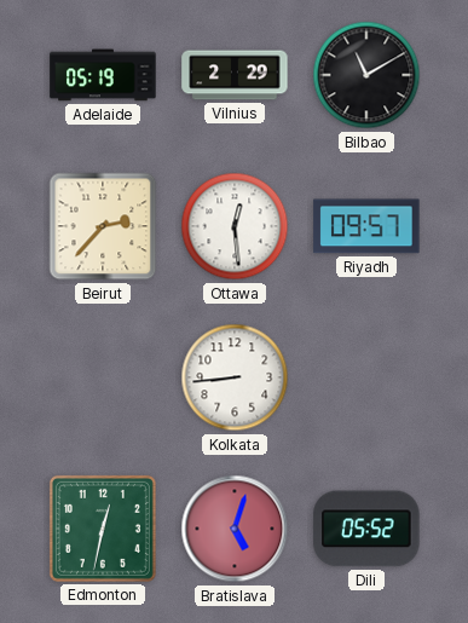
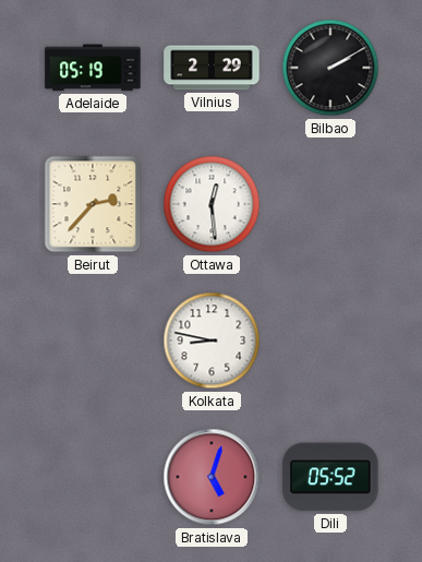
Bilbao: 11:10 -> 2:10
Riyadh: 09:57 -> none
Kolkata: 8:44 -> 8:47
Edmonton: 12:32 -> none
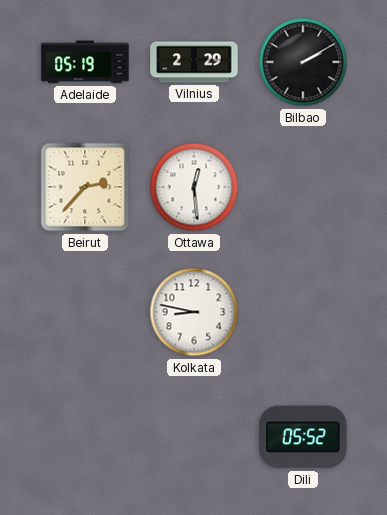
Bratislava: 5:03 -> none
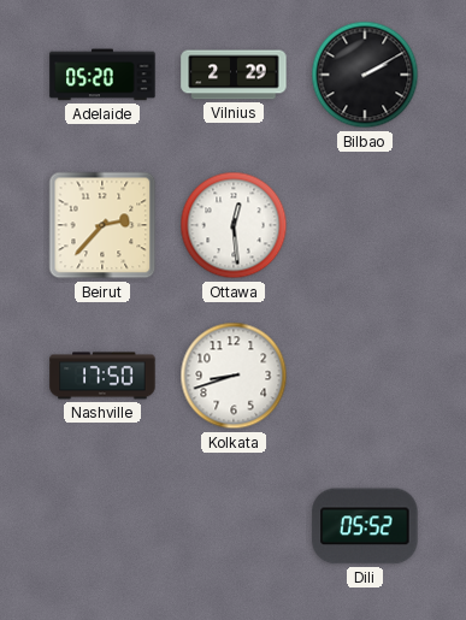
Adelaide: 05:19 -> 05:20
Nashville: none -> 17:50
Kolkata: 8:47 -> 8:42
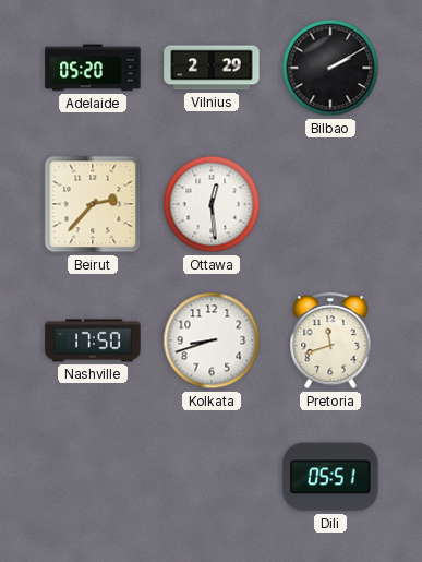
Pretoria: none -> 11:42
Dili: 05:52 -> 05:51
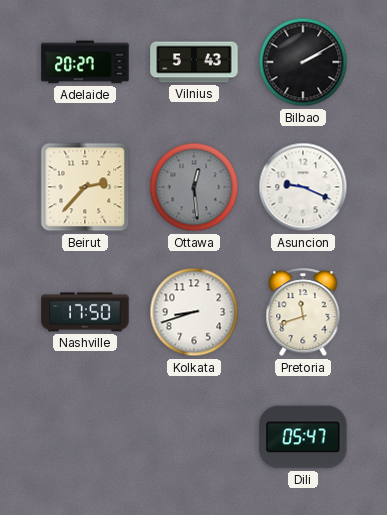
Adelaide: 05:20 -> 20:27
Vilnius: 2:29 -> 5:43
Ottawa dial: white -> grey
Asuncion: none -> 9:19
Dili: 05:51 -> 05:47
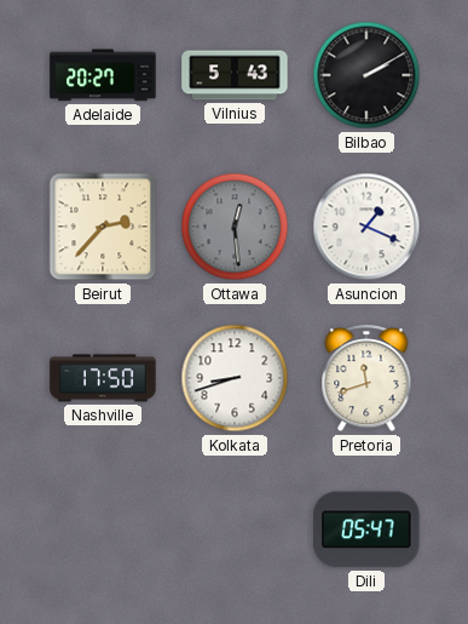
Asuncion: 9:19 -> 1:19
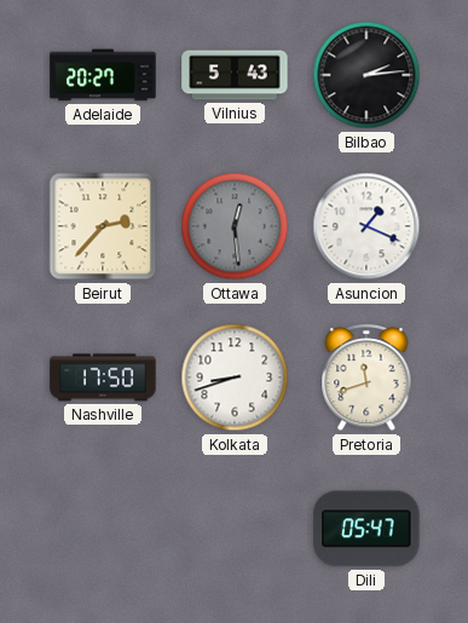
Bilbao: 2:10 -> 2:14
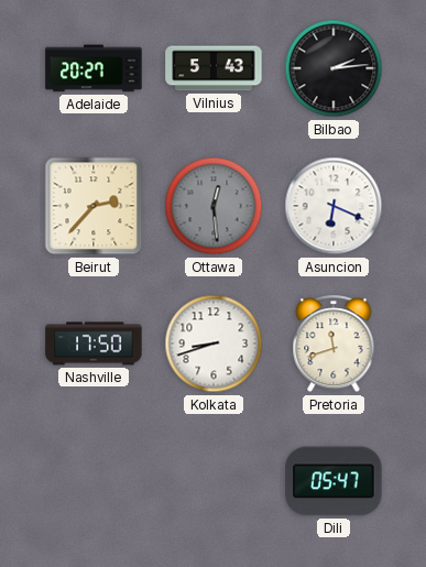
Asuncion: 1:19 -> 6:19
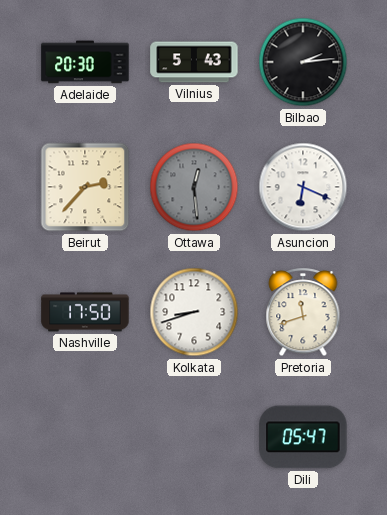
Adelaide: 20:27 -> 20:30
